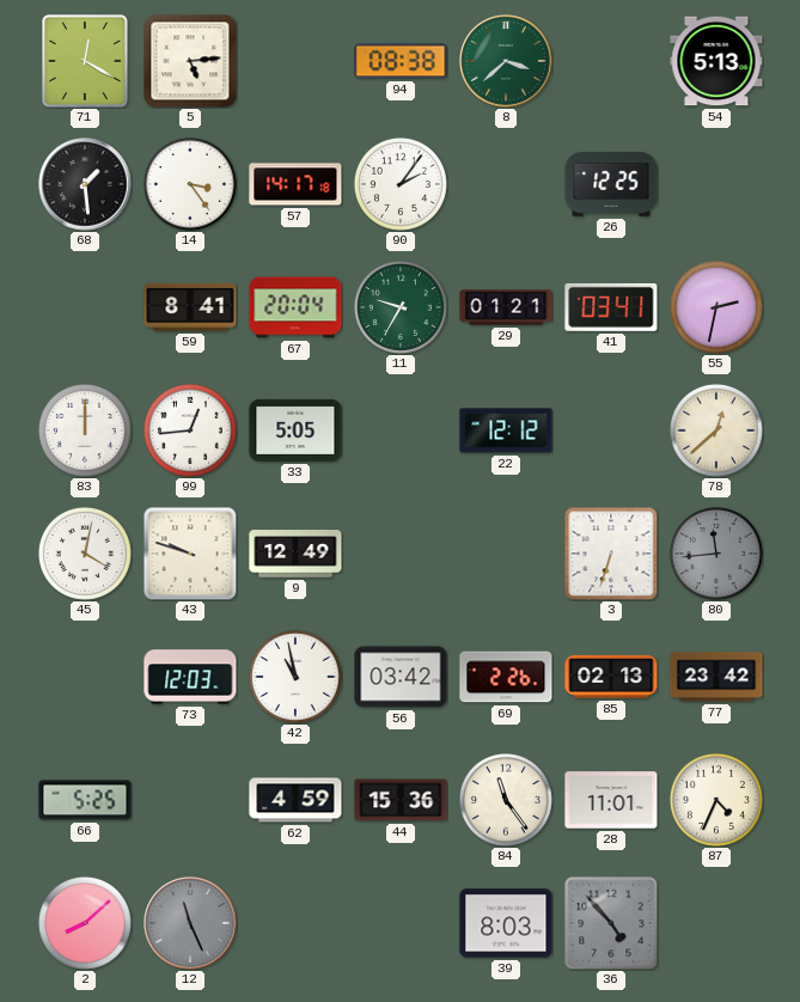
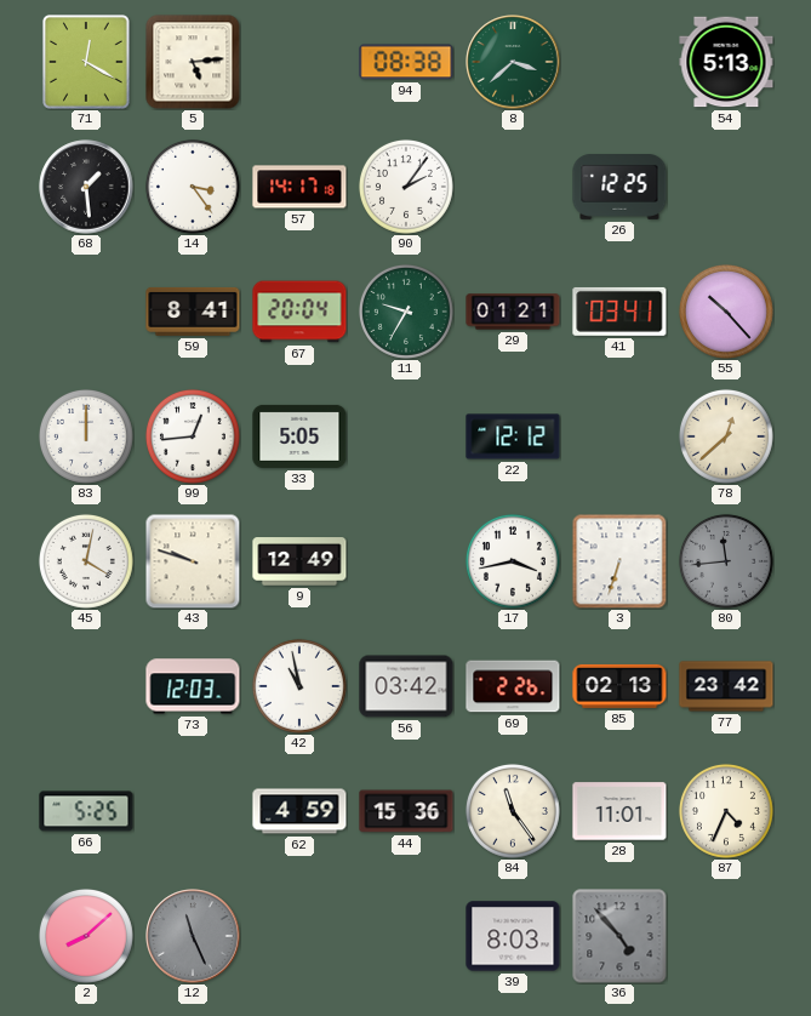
55: 2:32 -> 10:23
17: none -> 3:43
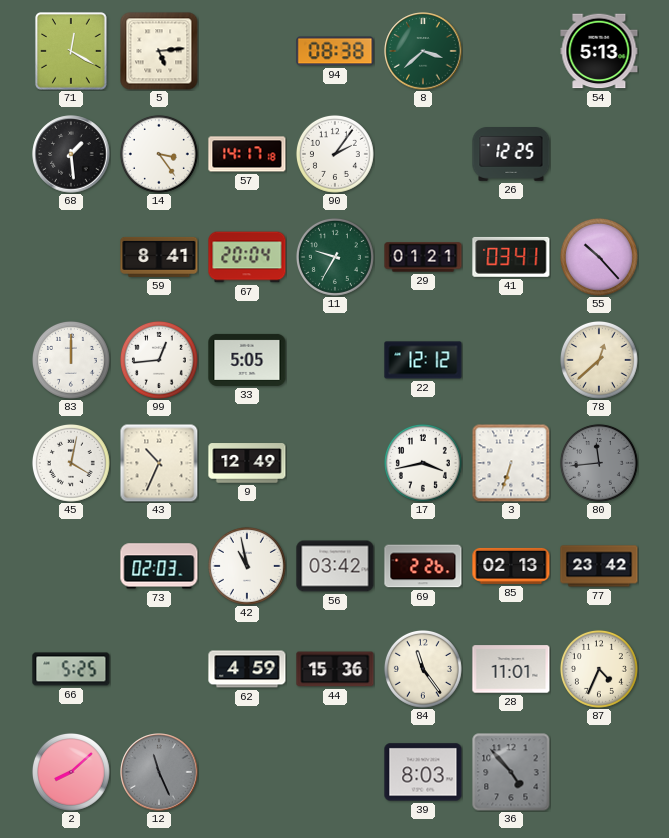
43: 9:48 -> 10:34
73: 12:03 -> 02:03
